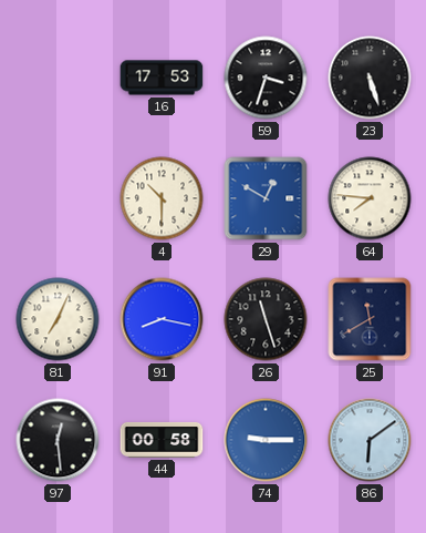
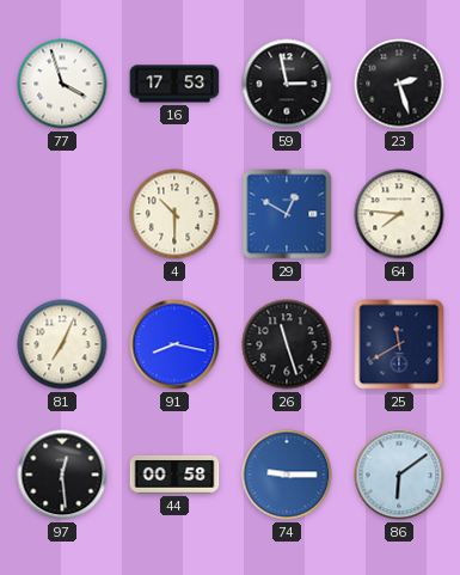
77: none -> 3:57
59: 3:33 -> 2:58
23: 5:27 -> 2:27
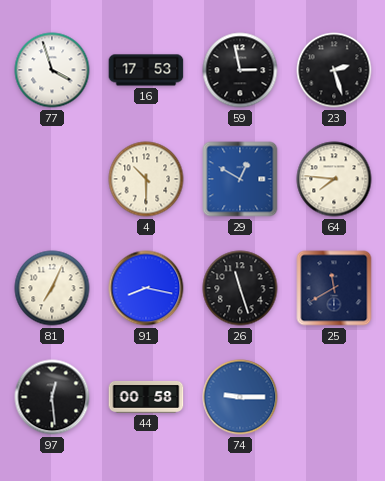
86: 6:09 -> none
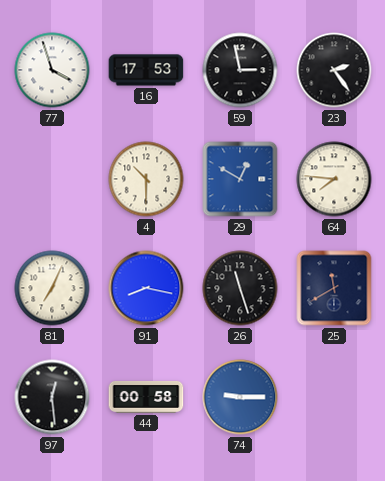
23: 2:27 -> 2:24
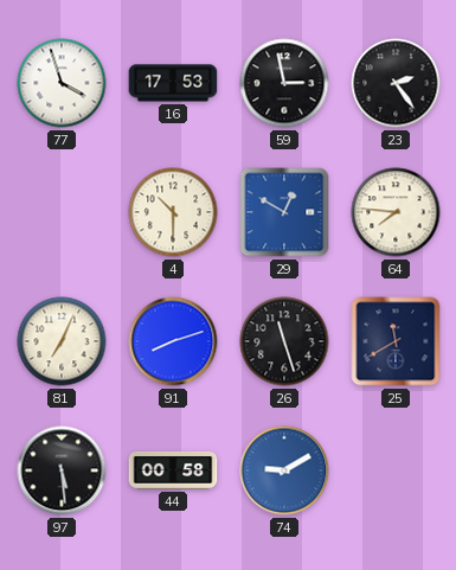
91: 8:17 -> 8:12
97: 12:29 -> 5:29
74: 9:15 -> 9:10
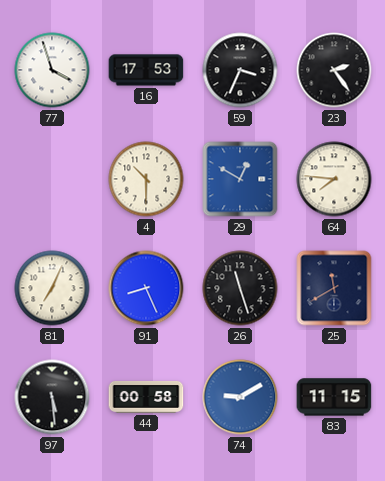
59: 2:58 -> 3:34
91: 8:12 -> 8:26
83: none -> 11:15
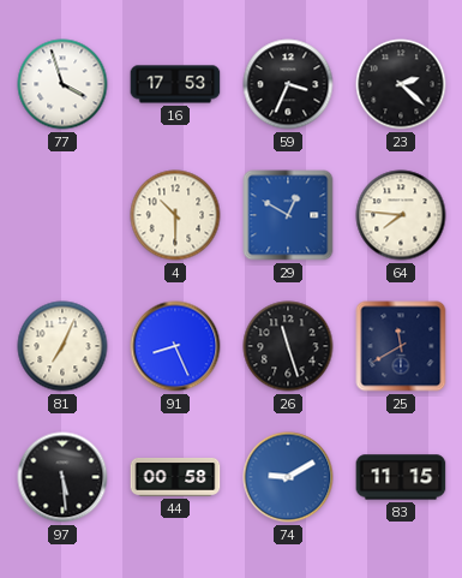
23: 2:24 -> 2:22
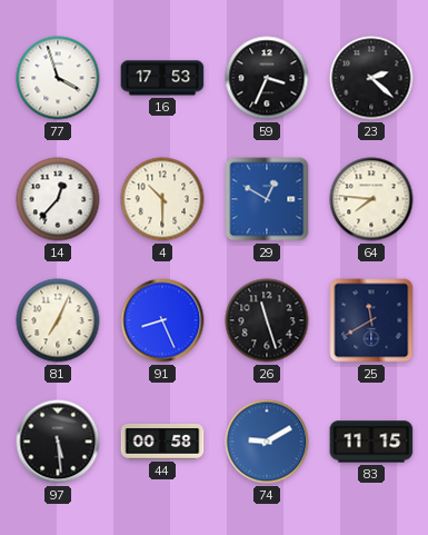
14: none -> 12:37
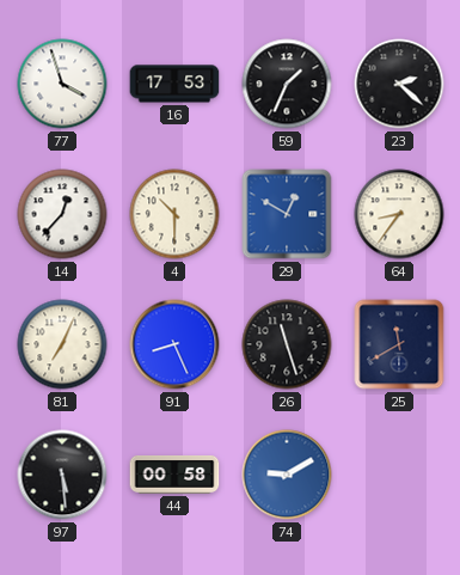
59: 3:34 -> 1:34
64: 7:46 -> 8:36
83: 11:15 -> none
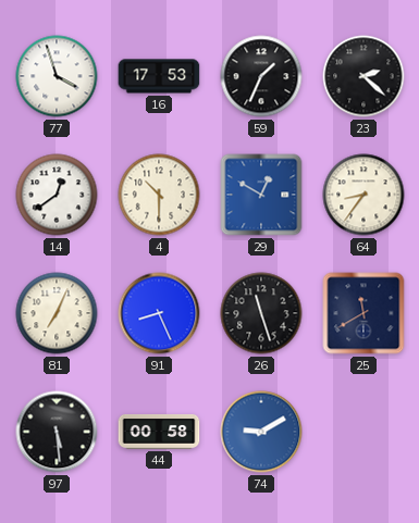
14: 12:37 -> 12:39
